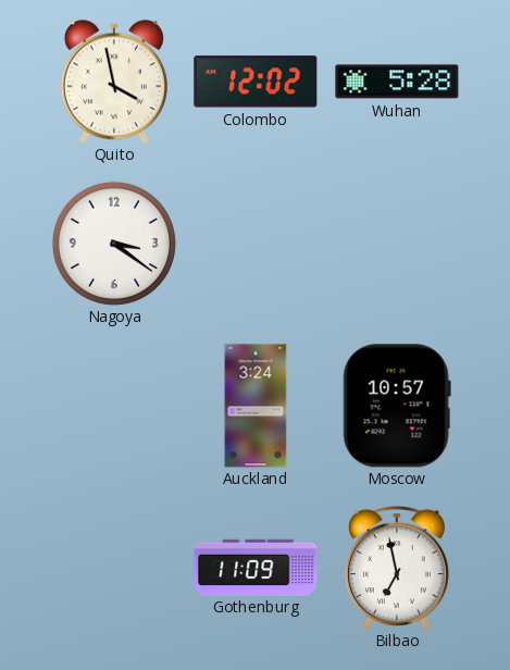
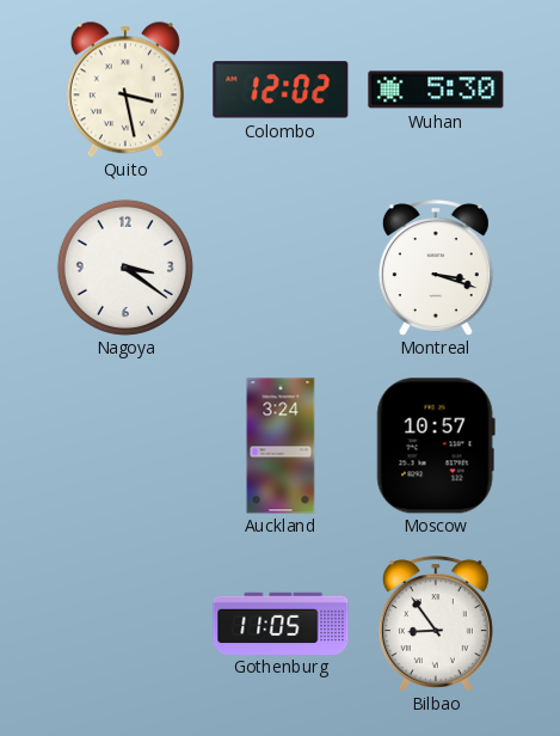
Quito: 3:58 -> 3:28
Wuhan: 5:28 -> 5:30
Montreal: none -> 3:18
Gothenburg: 11:09 -> 11:05
Bilbao: 6:58 -> 8:54
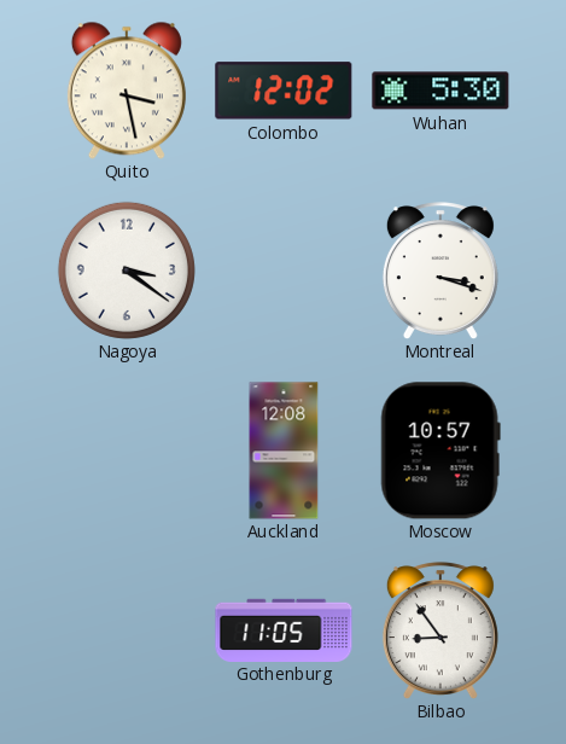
Auckland: 3:24 -> 12:08
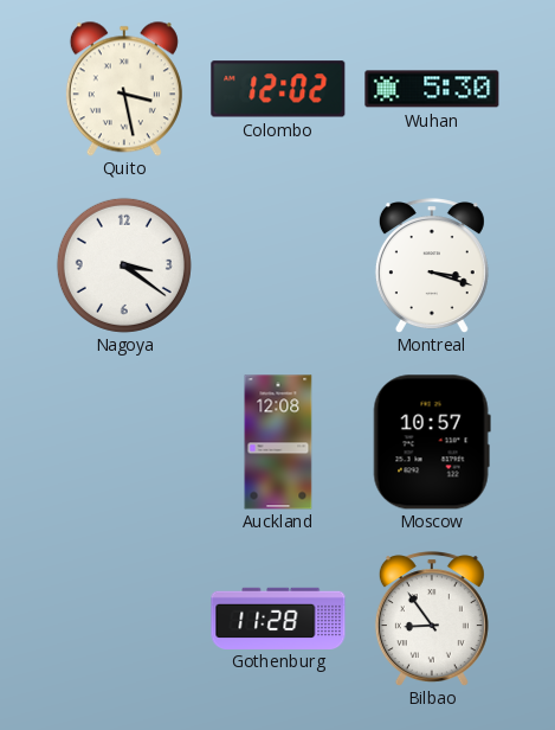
Gothenburg: 11:05 -> 11:28
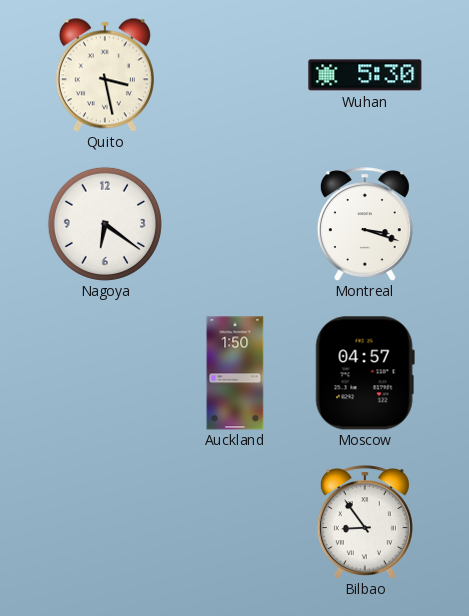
Colombo: 12:02 -> none
Nagoya: 3:21 -> 6:21
Auckland: 12:08 -> 1:50
Moscow: 10:57 -> 04:57
Gothenburg: 11:28 -> none
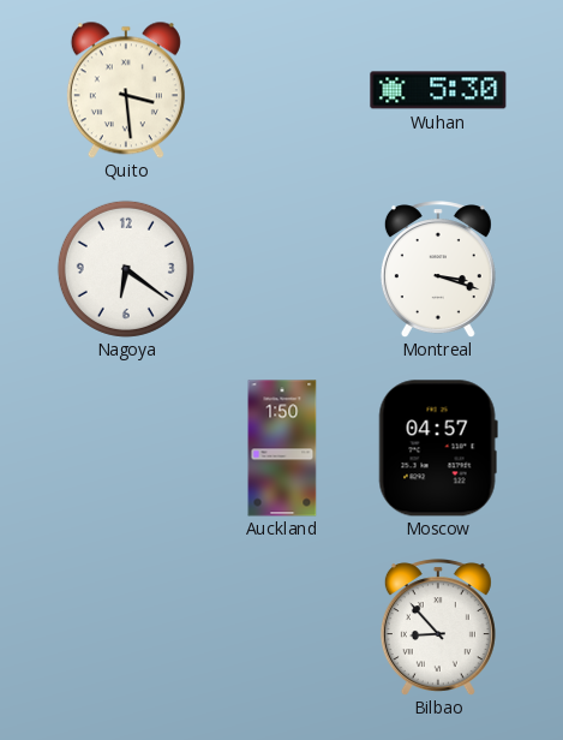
Quito: 3:28 -> 3:29
Bilbao: 8:54 -> 8:53
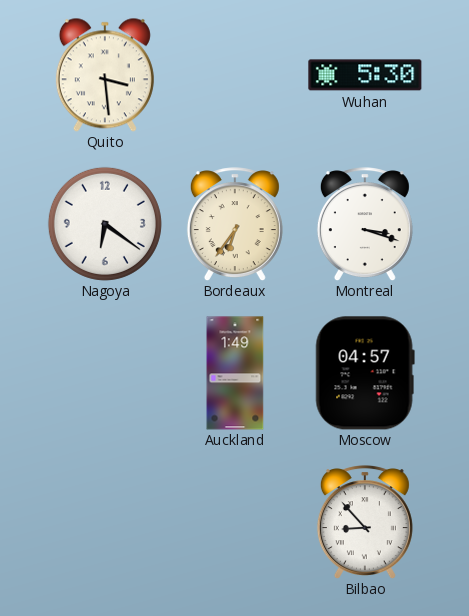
Bordeaux: none -> 6:36
Auckland: 1:50 -> 1:49
